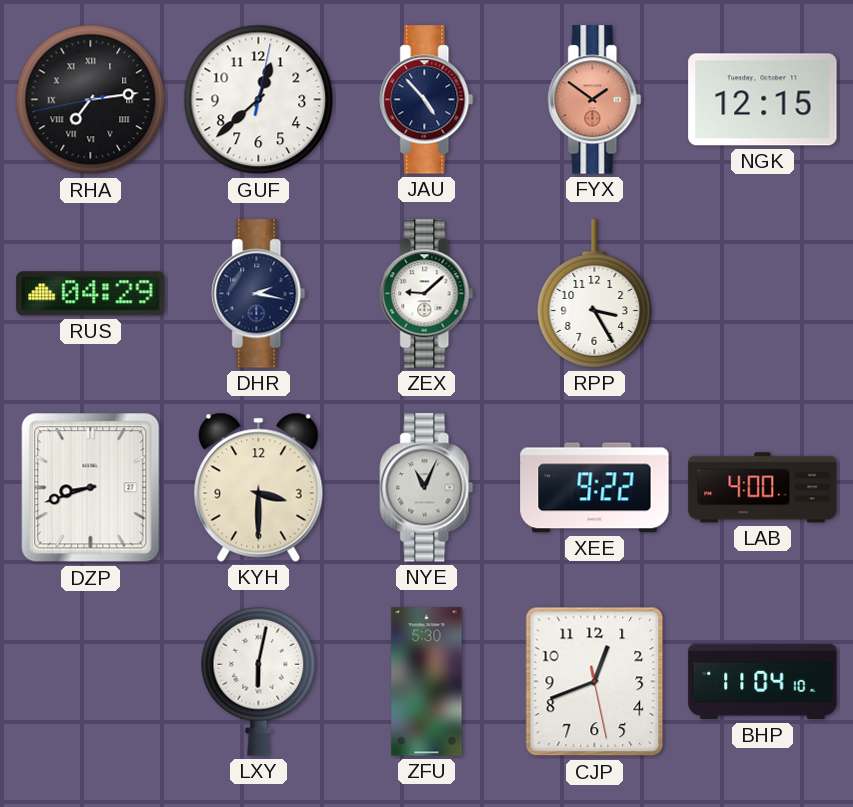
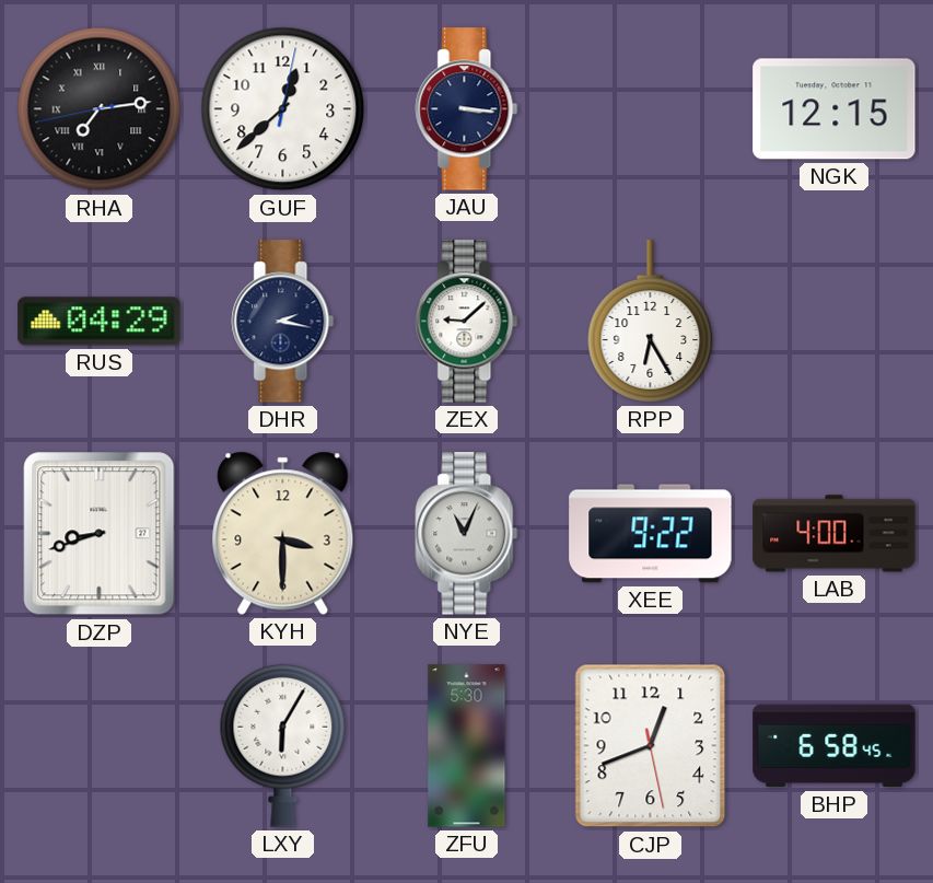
JAU: 4:53 -> 3:16
FYX: 1:51 -> none
RPP: 3:25 -> 6:25
LXY: 6:02 -> 6:05
BHP: 11:04 -> 6:58
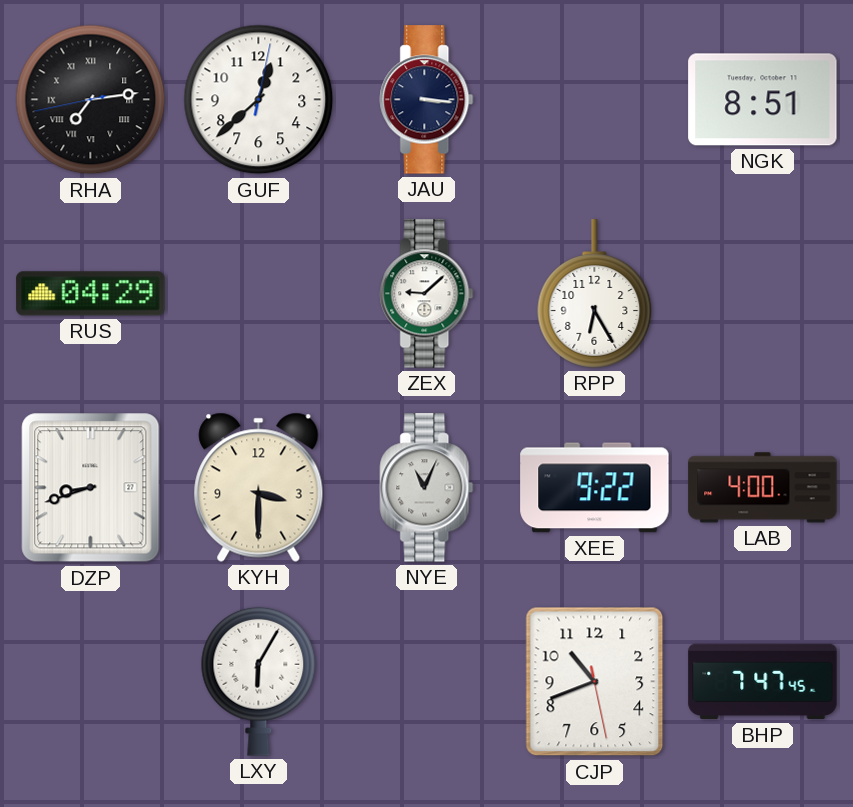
NGK: 12:15 -> 8:51
DHR: 2:17 -> none
ZFU: 5:30 -> none
CJP: 12:41 -> 10:41
BHP: 6:58 -> 7:47
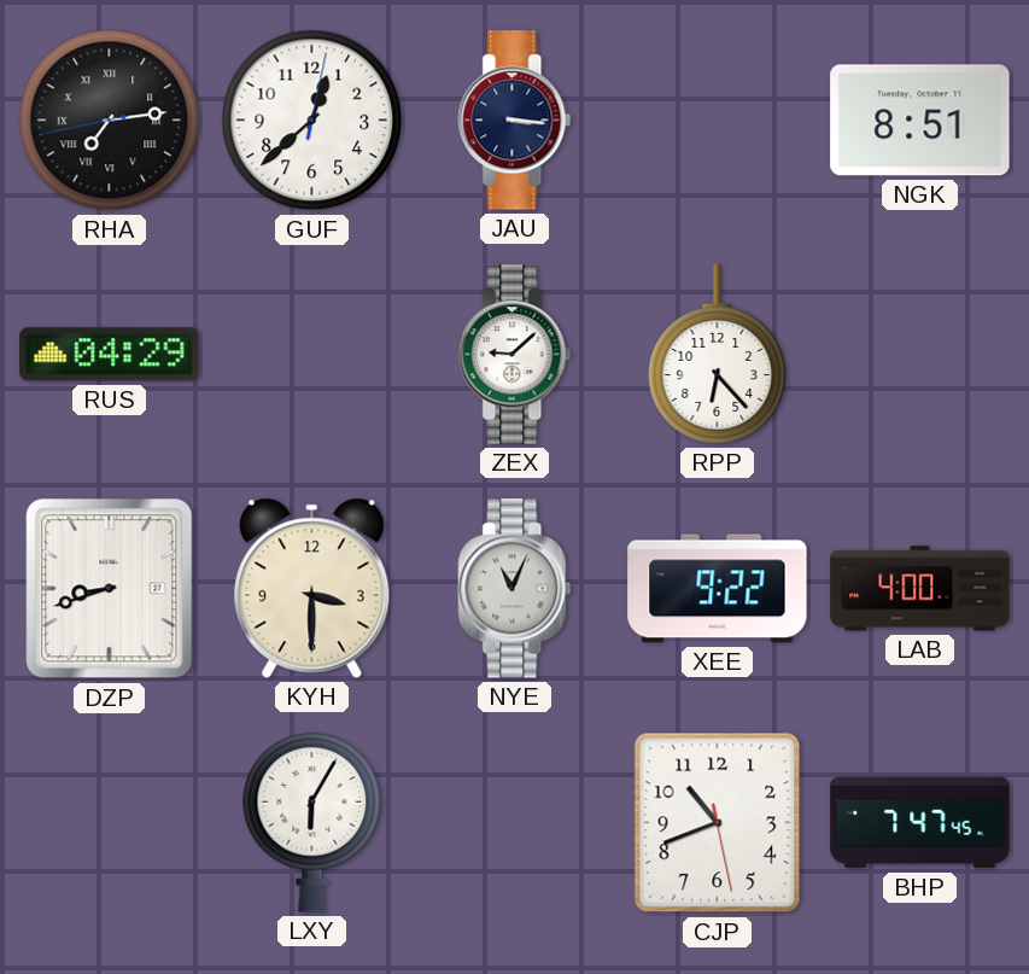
RPP: 6:25 -> 6:23
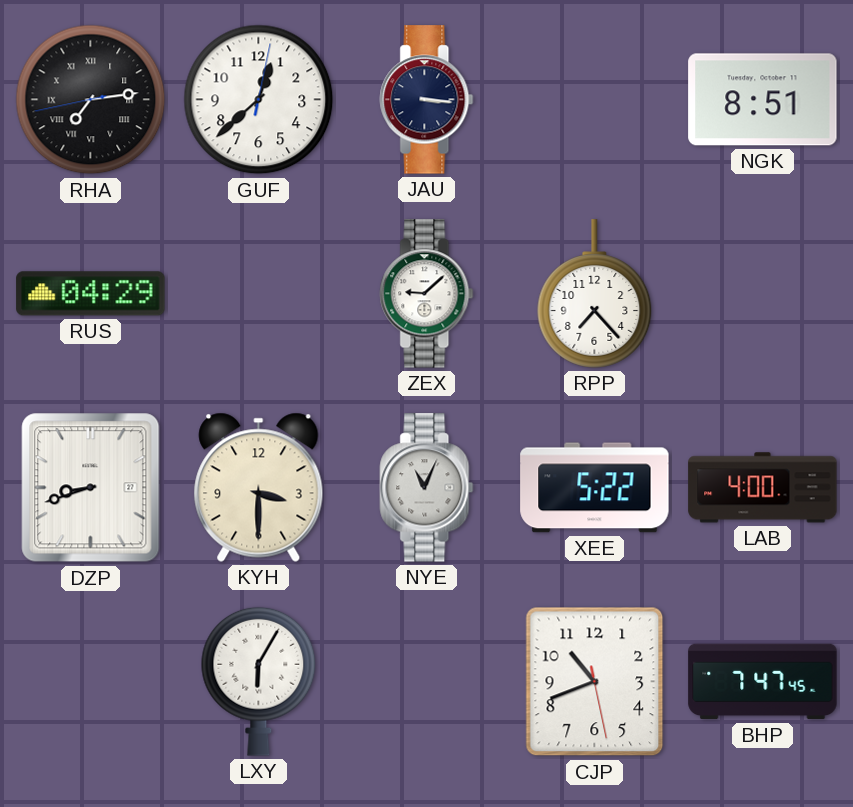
RPP: 6:23 -> 7:23
XEE: 9:22 -> 5:22
